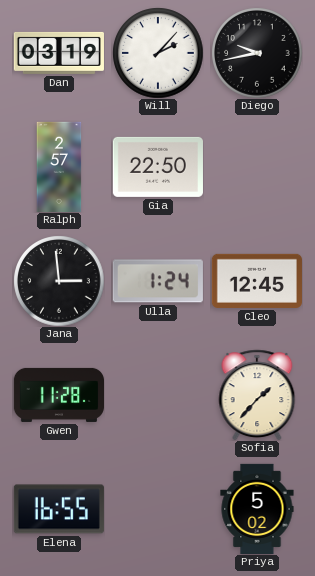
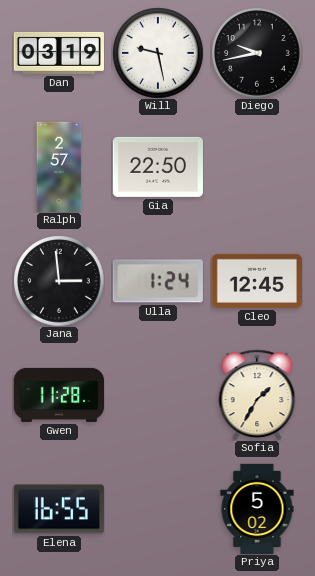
Will: 2:07 -> 9:28
Sofia: 1:37 -> 1:35
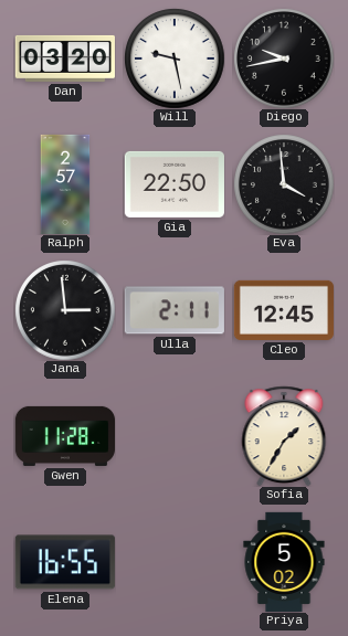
Dan: 03:19 -> 03:20
Eva: none -> 3:59
Ulla: 1:24 -> 2:11
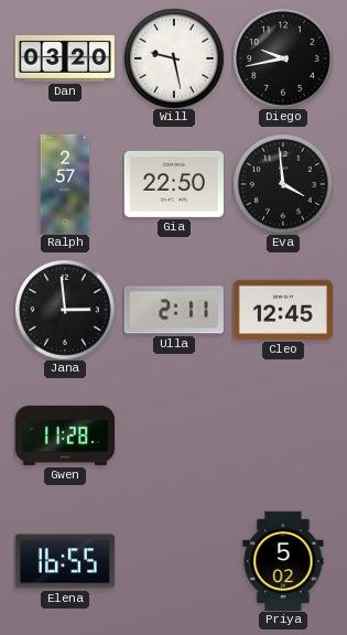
Sofia: 1:35 -> none
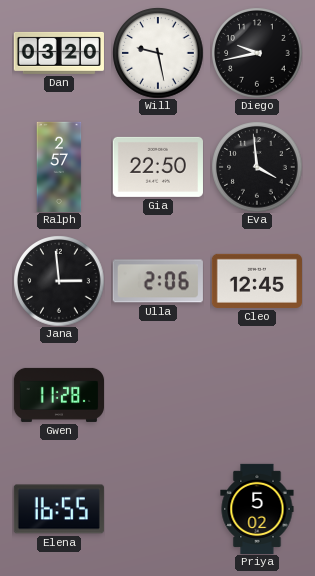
Ulla: 2:11 -> 2:06
